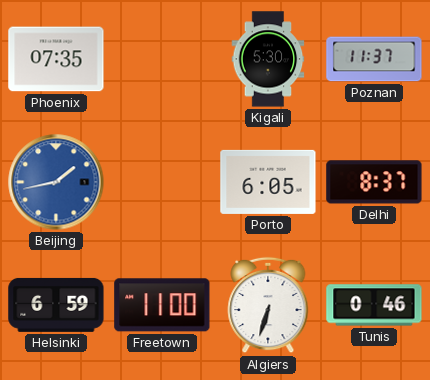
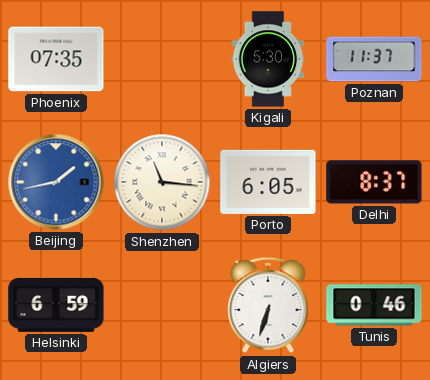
Shenzhen: none -> 11:16
Freetown: 11:00 -> none
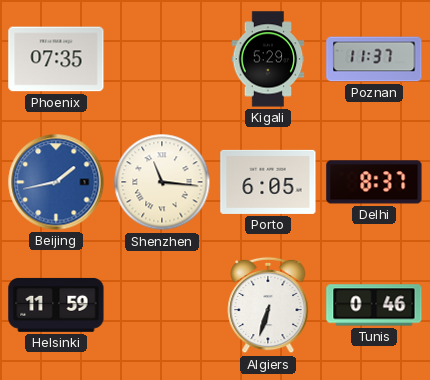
Kigali: 5:30 -> 5:29
Helsinki: 6:59 -> 11:59
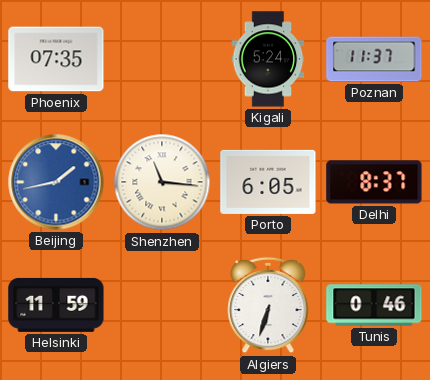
Kigali: 5:29 -> 5:24
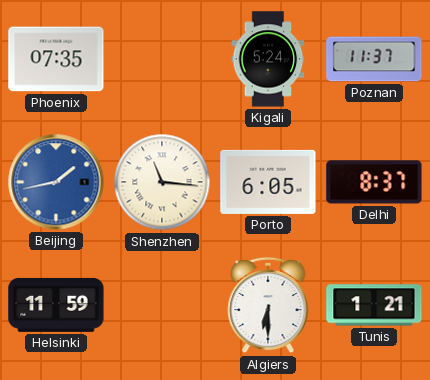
Algiers: 6:33 -> 6:30
Tunis: 0:46 -> 1:21
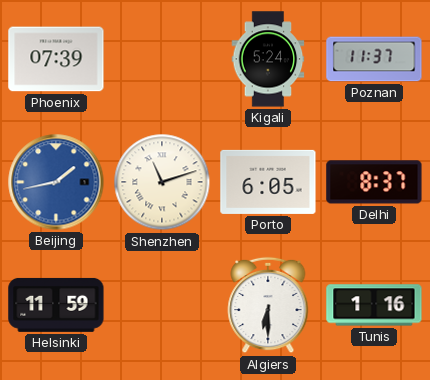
Phoenix: 07:35 -> 07:39
Shenzhen: 11:16 -> 11:12
Tunis: 1:21 -> 1:16
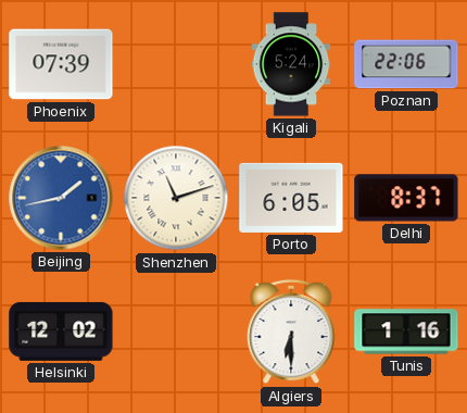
Poznan: 11:37 -> 22:06
Helsinki: 11:59 -> 12:02
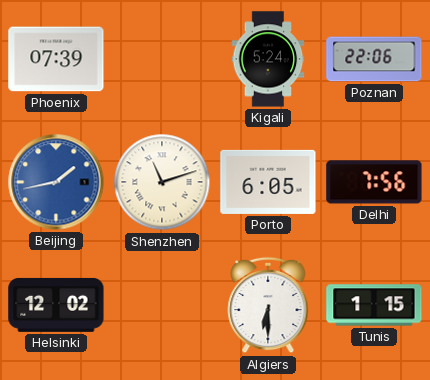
Delhi: 8:37 -> 7:56
Tunis: 1:16 -> 1:15
